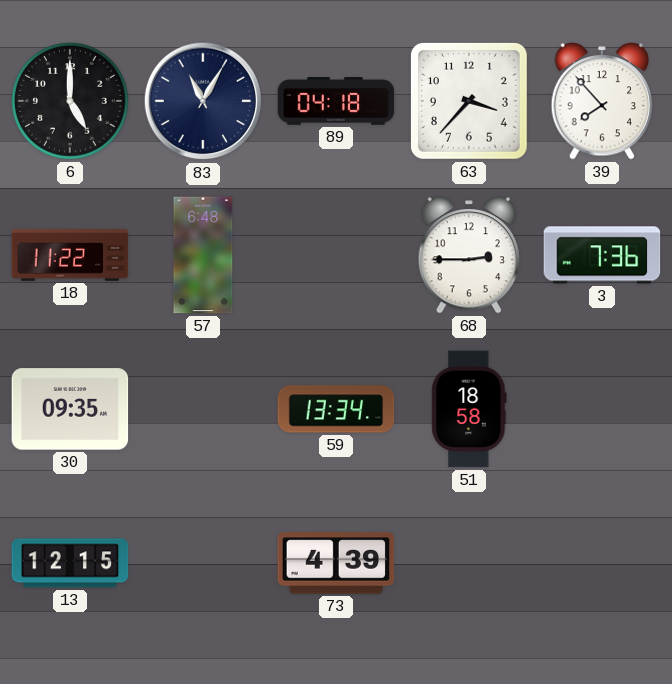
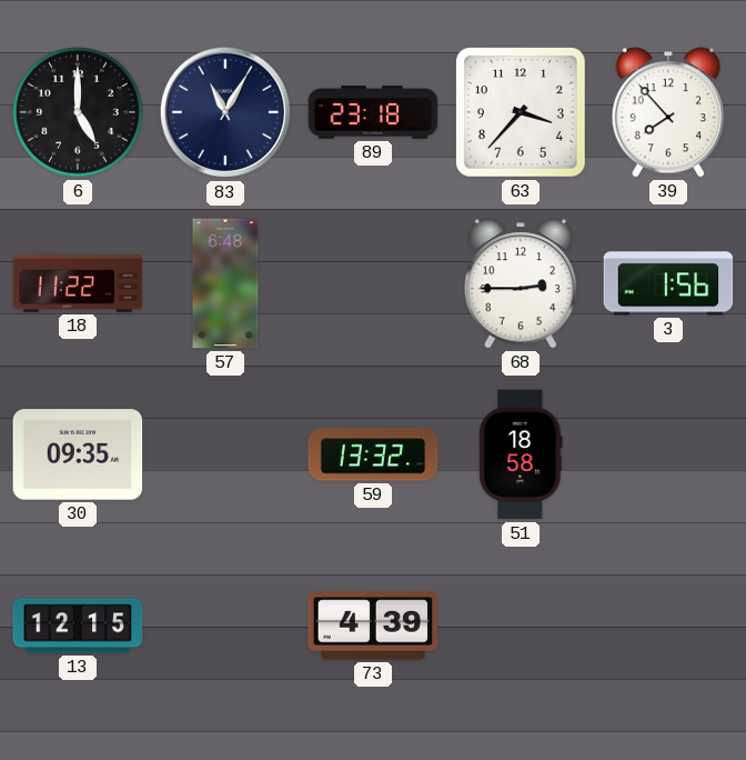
89: 04:18 -> 23:18
3: 7:36 -> 1:56
59: 13:34 -> 13:32
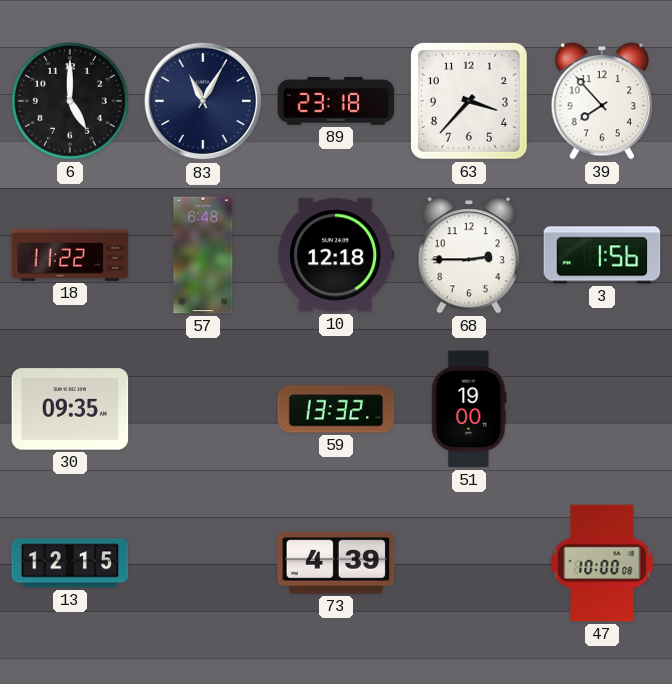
10: none -> 12:18
51: 18:58 -> 19:00
47: none -> 10:00
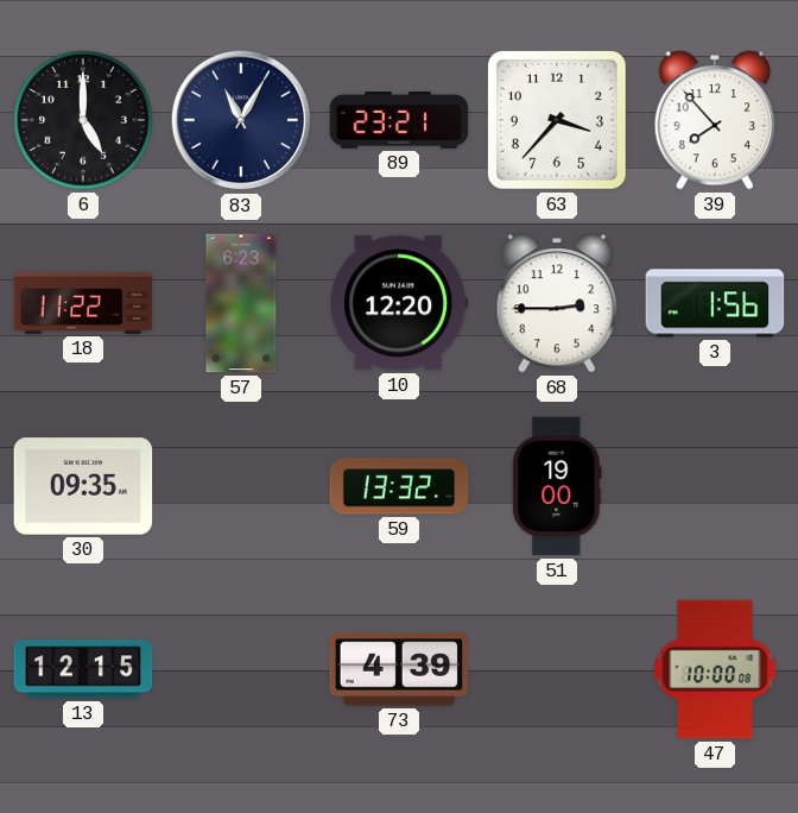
89: 23:18 -> 23:21
57: 6:48 -> 6:23
10: 12:18 -> 12:20
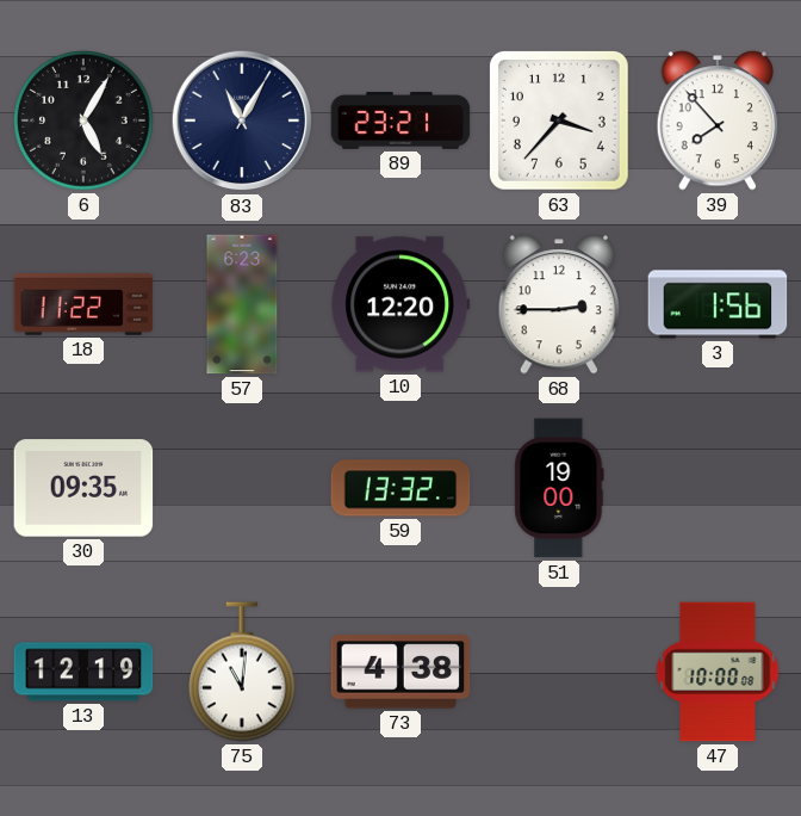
6: 5:00 -> 5:05
13: 12:15 -> 12:19
75: none -> 11:01
73: 4:39 -> 4:38
